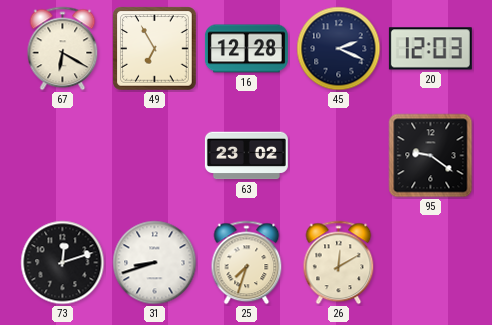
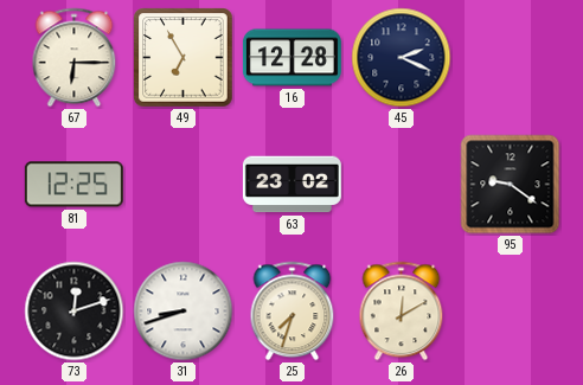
67: 6:20 -> 6:15
20: 12:03 -> none
81: none -> 12:25
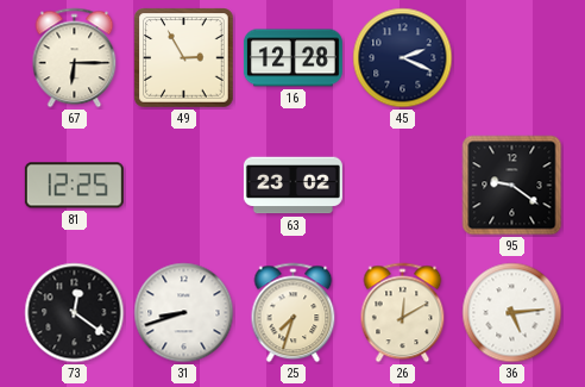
49: 6:55 -> 2:55
73: 12:12 -> 12:21
36: none -> 5:14
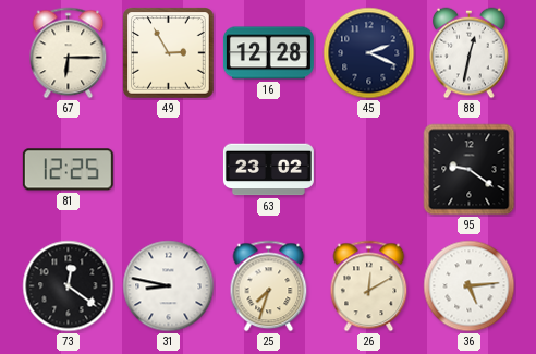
88: none -> 12:32
31: 8:42 -> 8:47
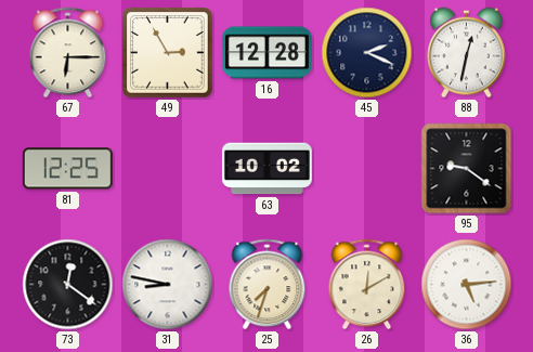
63: 23:02 -> 10:02
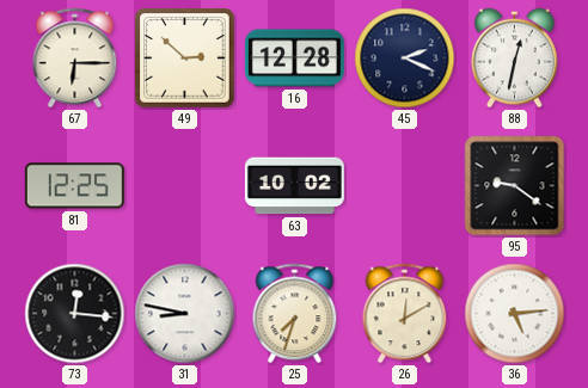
49: 2:55 -> 2:52
73: 12:21 -> 12:16
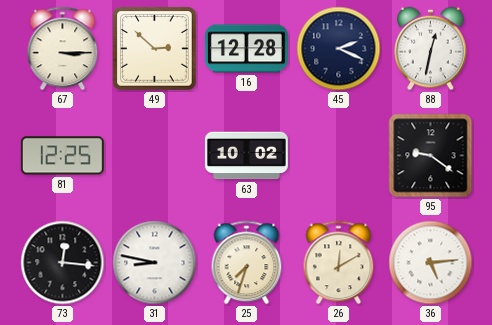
67: 6:15 -> 3:15
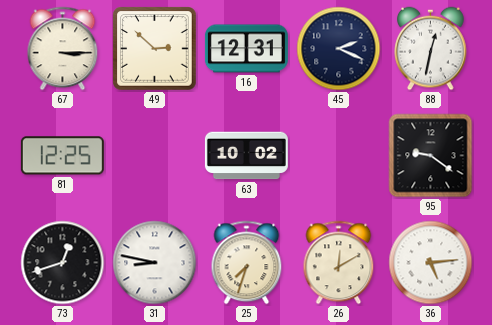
16: 12:28 -> 12:31
73: 12:16 -> 12:42
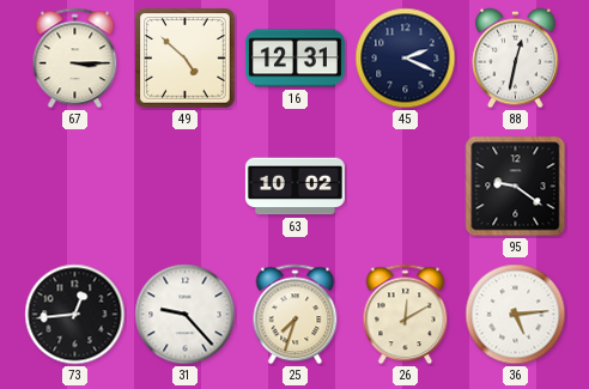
49: 2:52 -> 4:52
81: 12:25 -> none
73: 12:42 -> 12:44
31: 8:47 -> 9:23
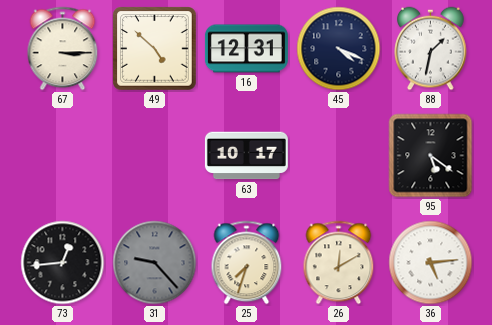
45: 2:19 -> 4:19
88: 12:32 -> 1:32
63: 10:02 -> 10:17
95: 9:21 -> 5:21
31 dial: white -> grey
